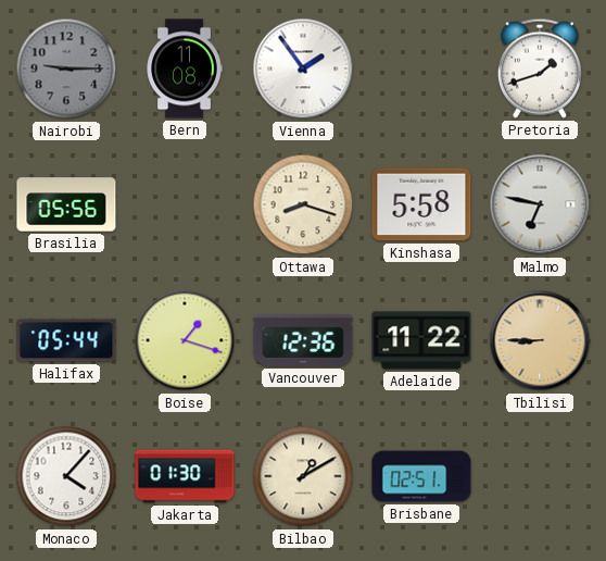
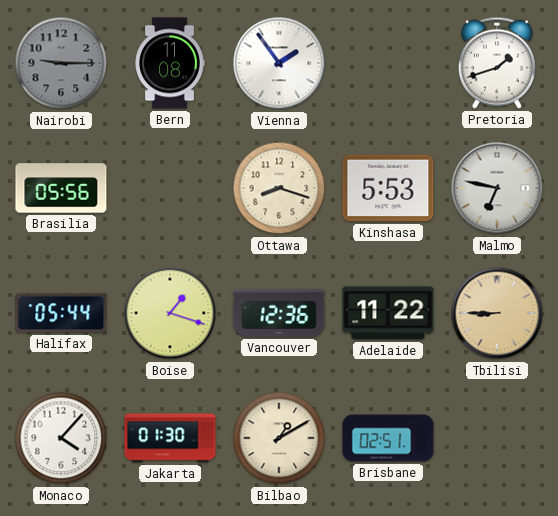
Kinshasa: 5:58 -> 5:53
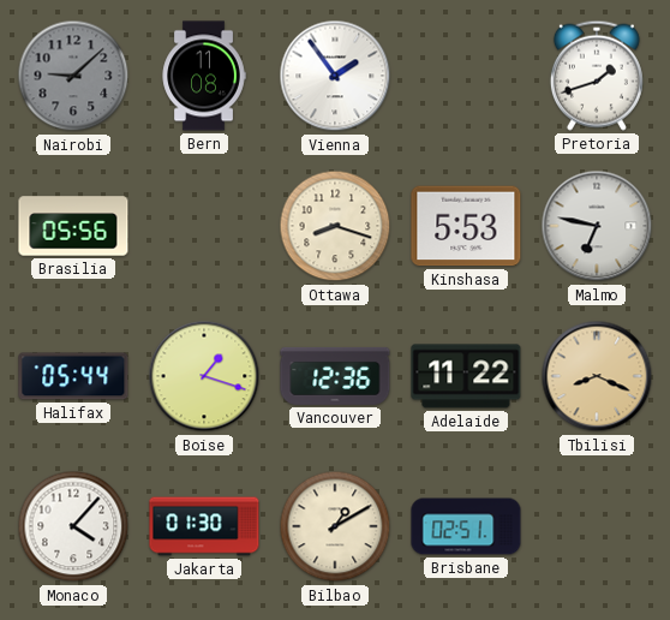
Nairobi: 9:15 -> 9:08
Tbilisi: 8:45 -> 8:19
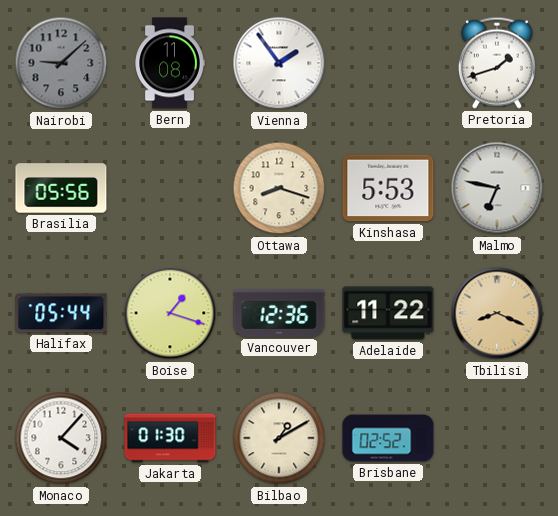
Brisbane: 02:51 -> 02:52
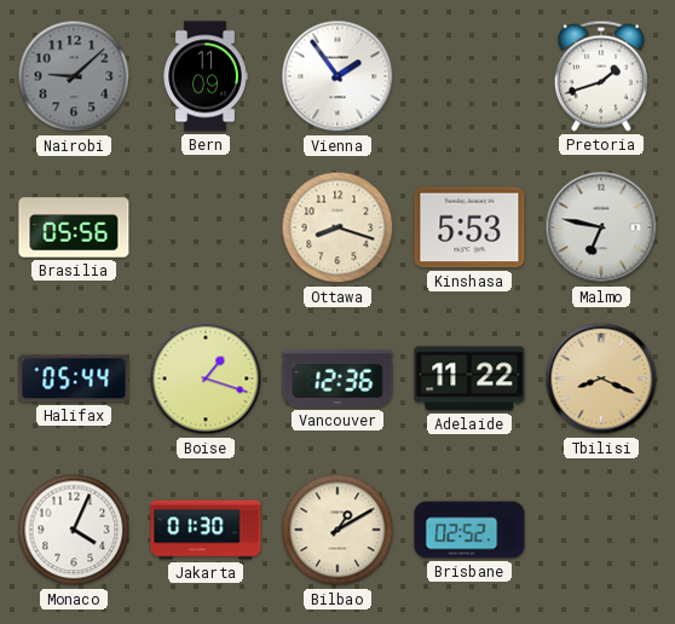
Bern: 11:08 -> 11:09
Monaco: 4:07 -> 4:04
